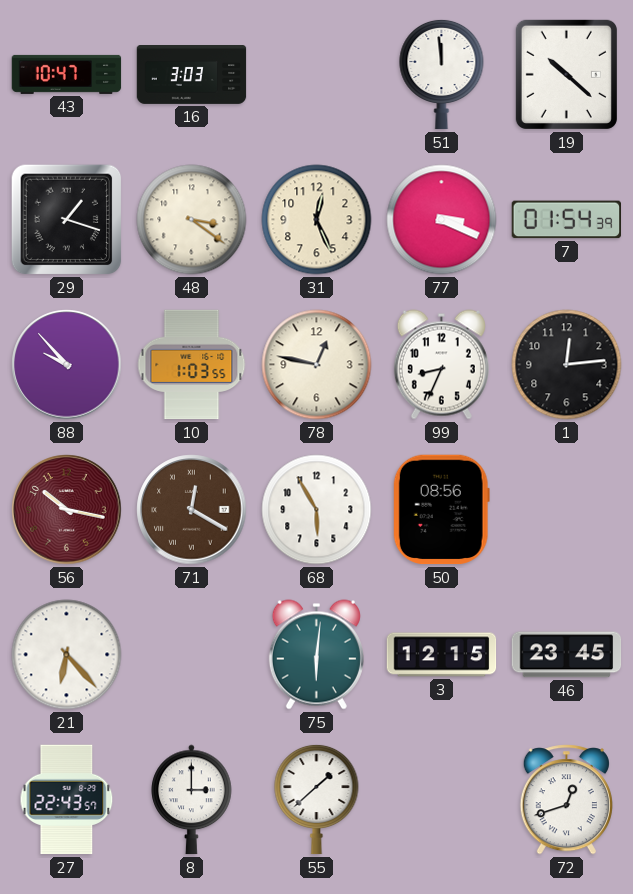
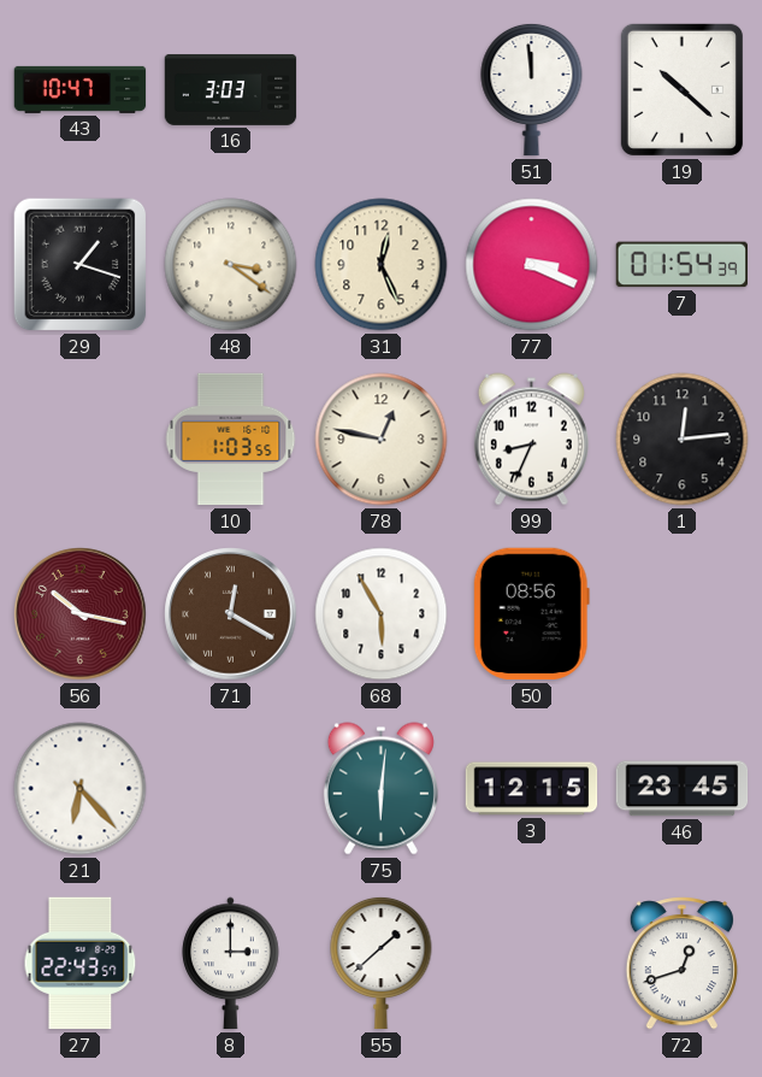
88: 9:53 -> none
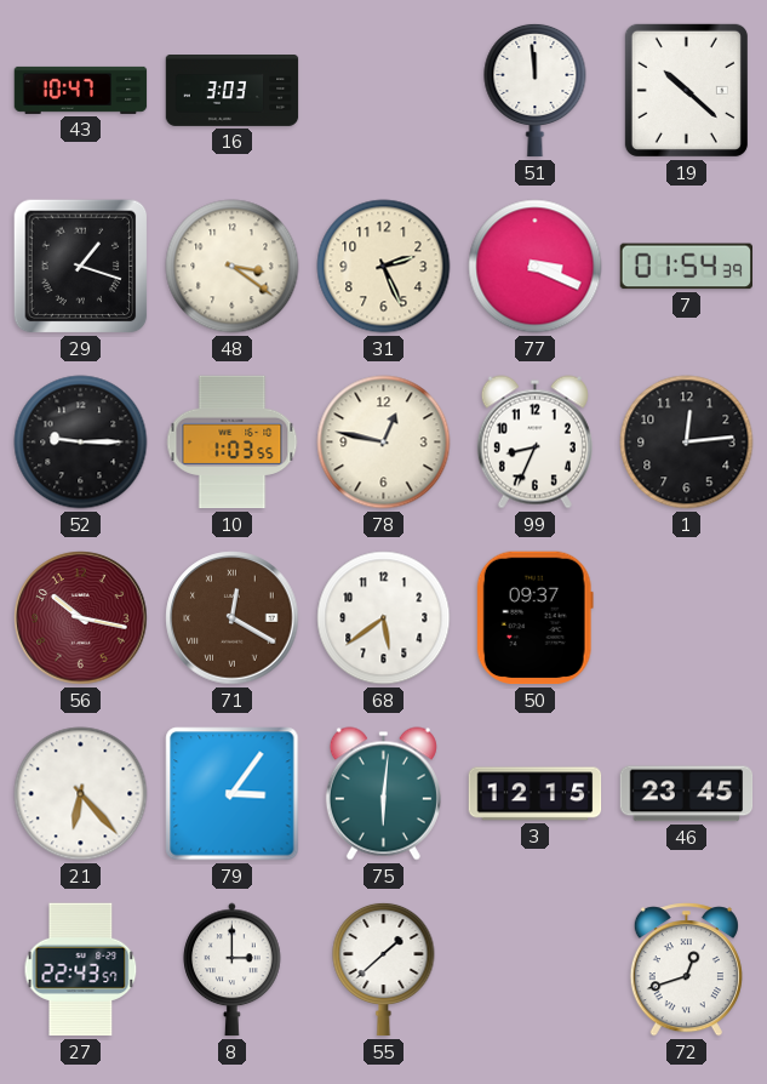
31: 12:26 -> 2:26
52: none -> 9:15
68: 5:55 -> 5:39
50: 08:56 -> 09:37
79: none -> 3:06
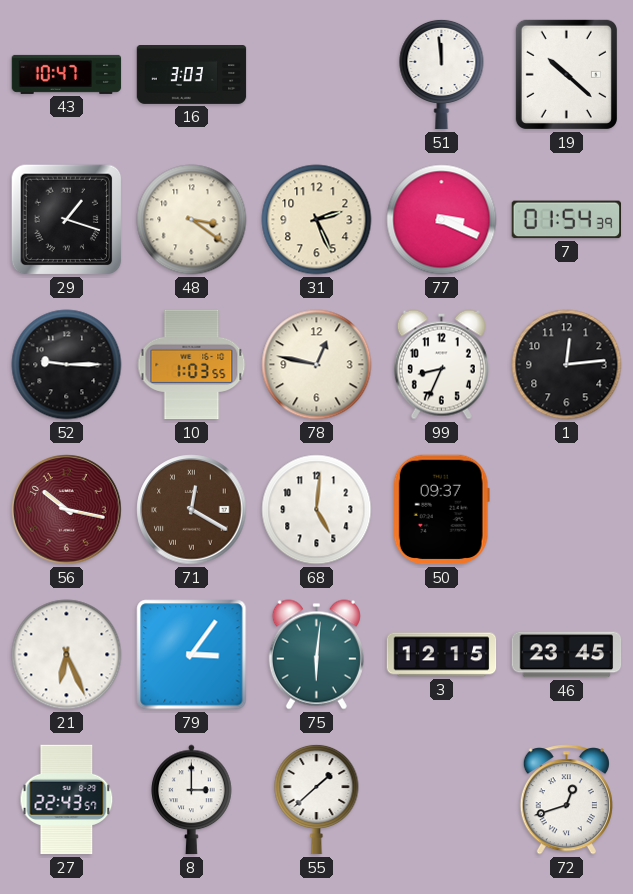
68: 5:39 -> 5:01
21: 6:23 -> 6:26
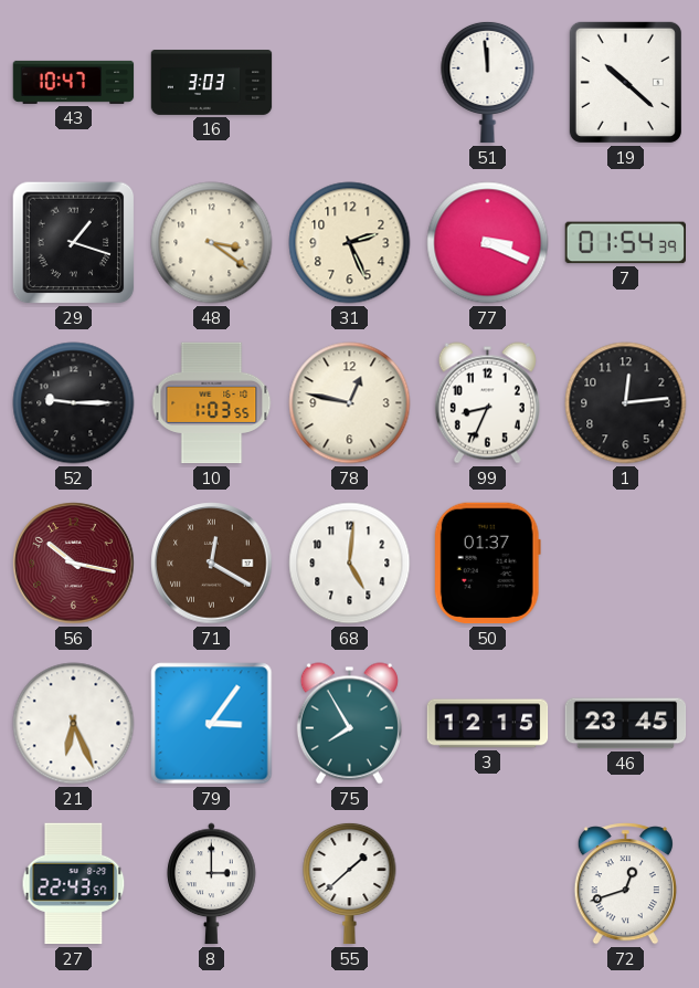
50: 09:37 -> 01:37
75: 6:01 -> 7:55
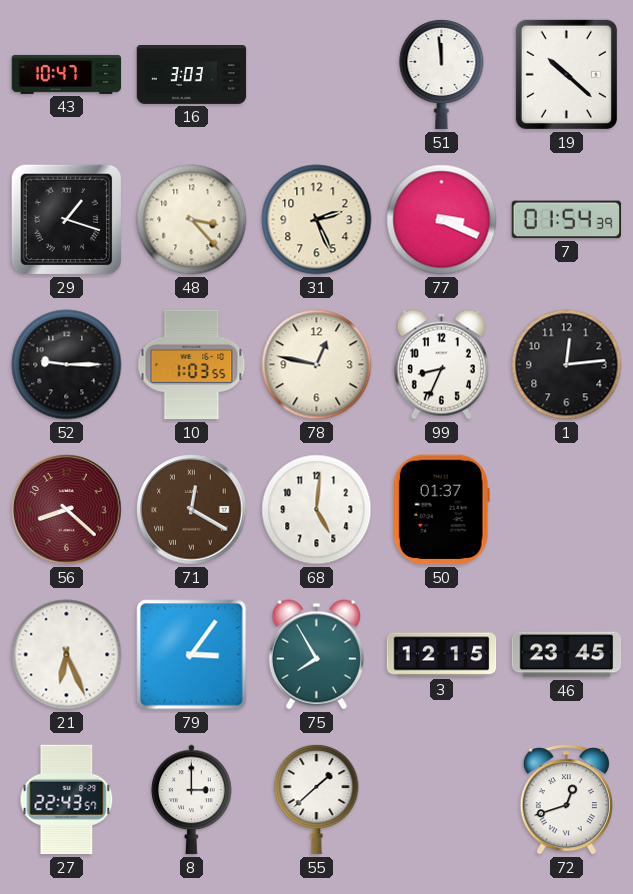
48: 3:21 -> 3:23
56: 10:17 -> 8:22
